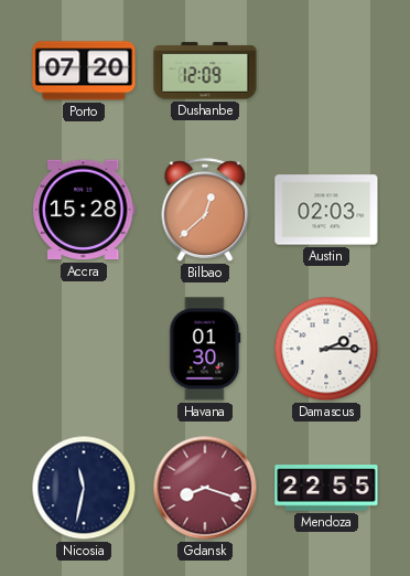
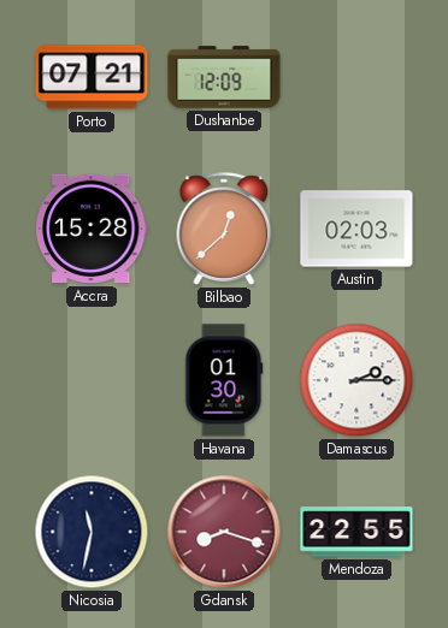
Porto: 07:20 -> 07:21
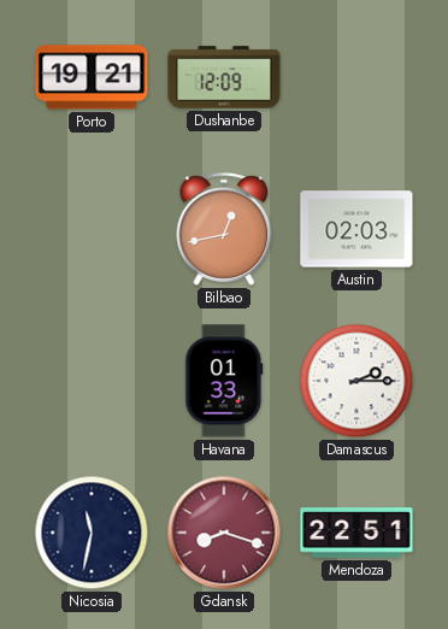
Porto: 07:21 -> 19:21
Accra: 15:28 -> none
Bilbao: 12:38 -> 12:43
Havana: 01:30 -> 01:33
Mendoza: 22:55 -> 22:51
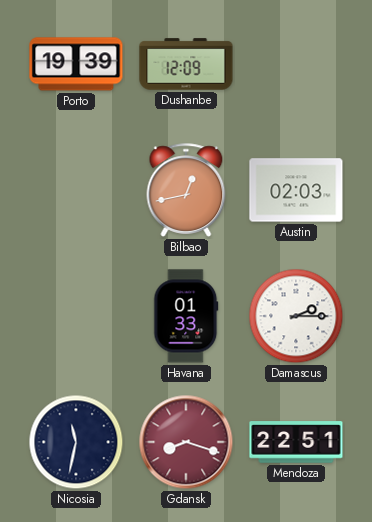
Porto: 19:21 -> 19:39
